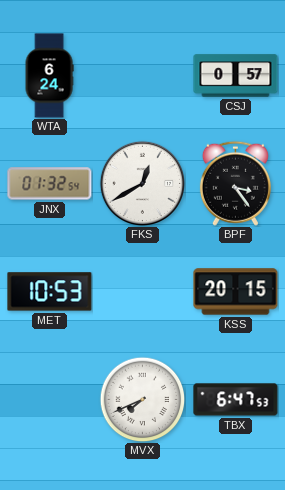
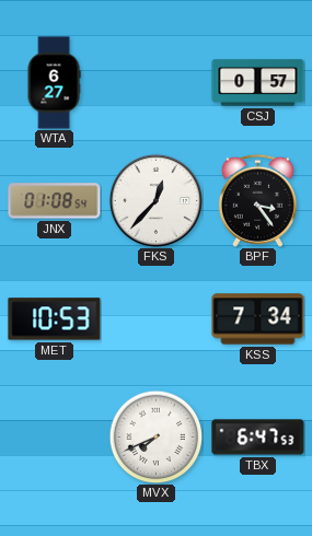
WTA: 6:24 -> 6:27
JNX: 01:32 -> 01:08
FKS: 12:40 -> 12:37
KSS: 20:15 -> 7:34
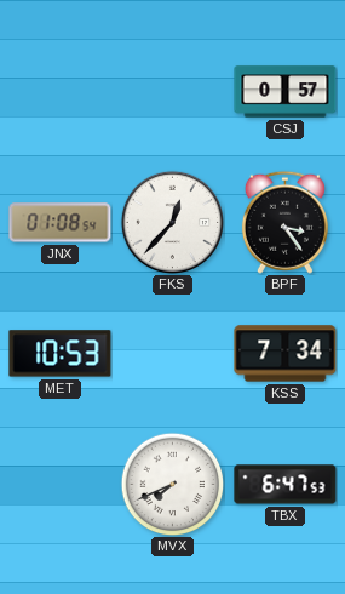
WTA: 6:27 -> none
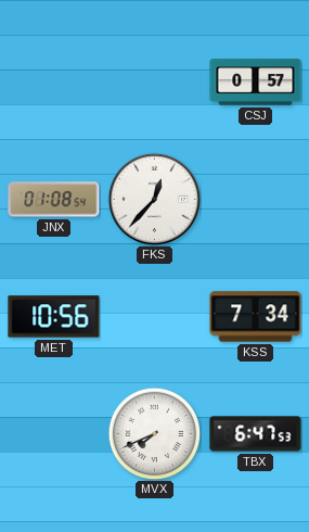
BPF: 3:24 -> none
MET: 10:53 -> 10:56
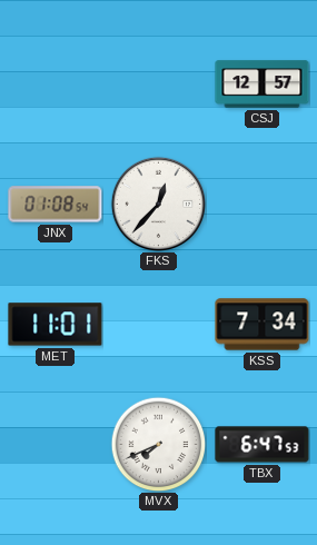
CSJ: 0:57 -> 12:57
MET: 10:56 -> 11:01
